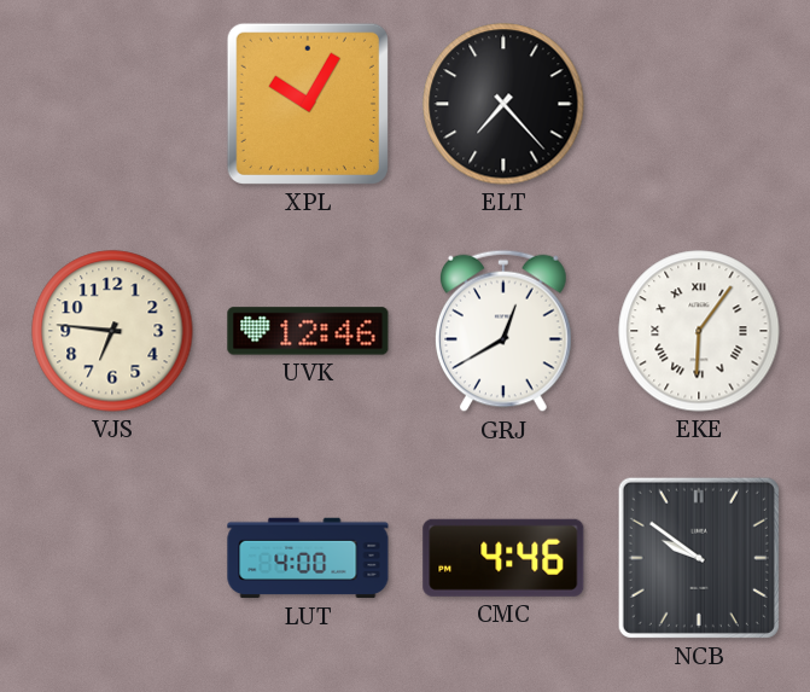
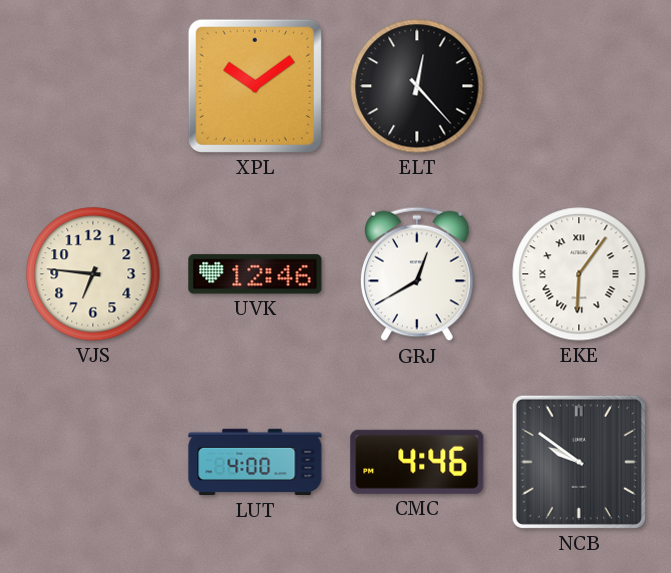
XPL: 10:05 -> 10:09
ELT: 7:23 -> 12:23
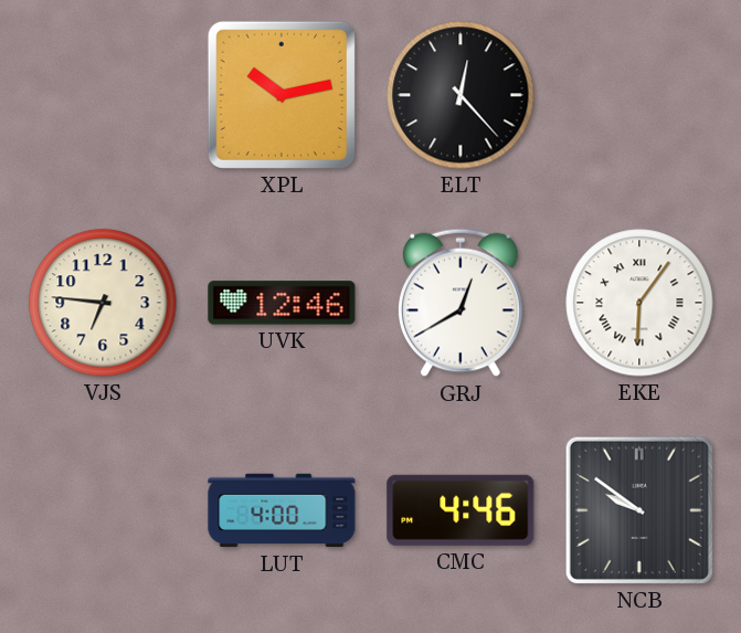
XPL: 10:09 -> 10:13
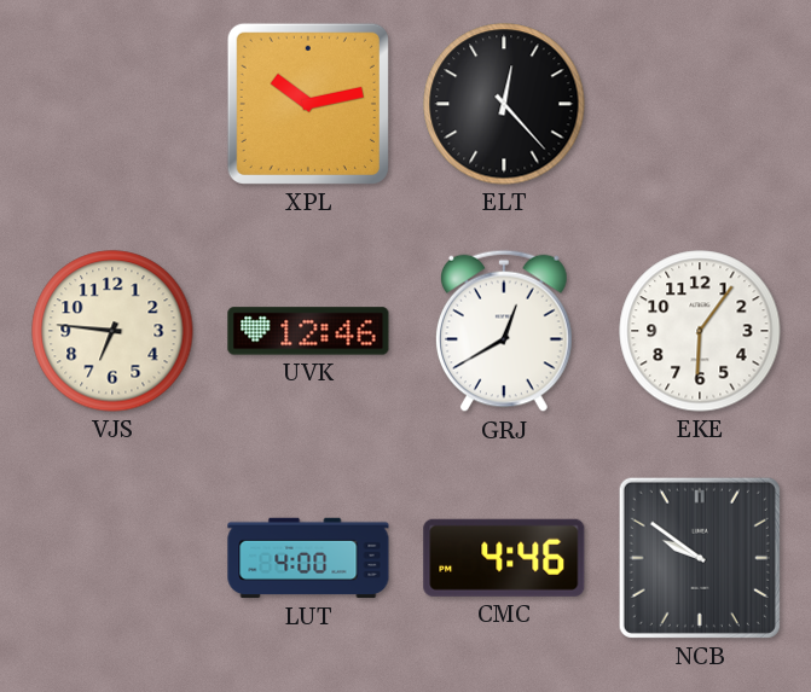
EKE numerals: Roman -> Arabic
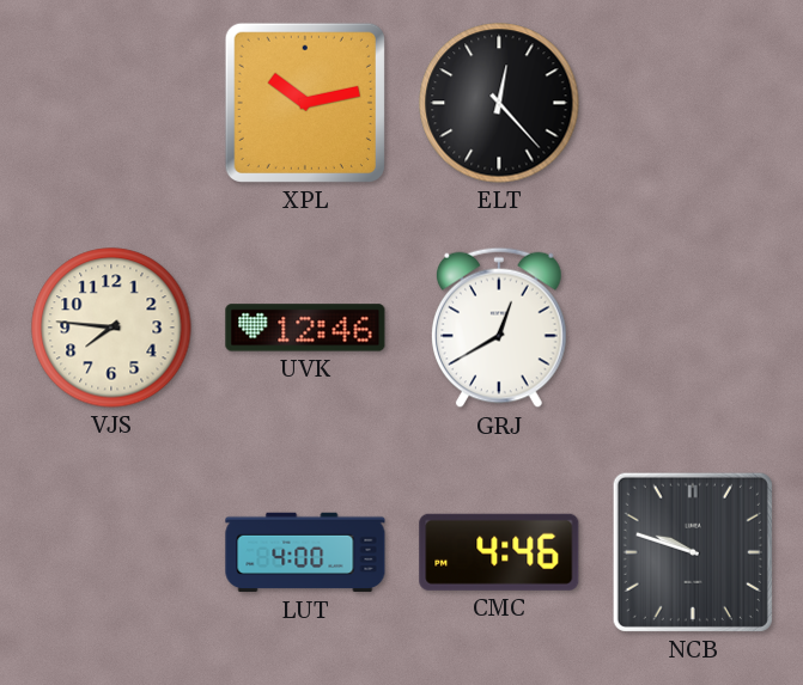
VJS: 6:46 -> 7:46
EKE: 6:06 -> none
NCB: 9:51 -> 9:48
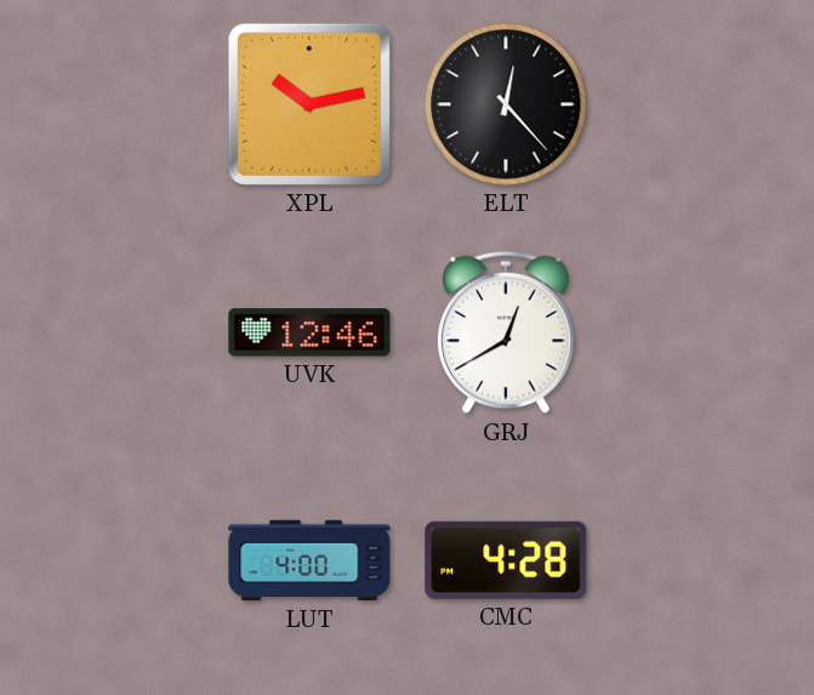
VJS: 7:46 -> none
CMC: 4:46 -> 4:28
NCB: 9:48 -> none
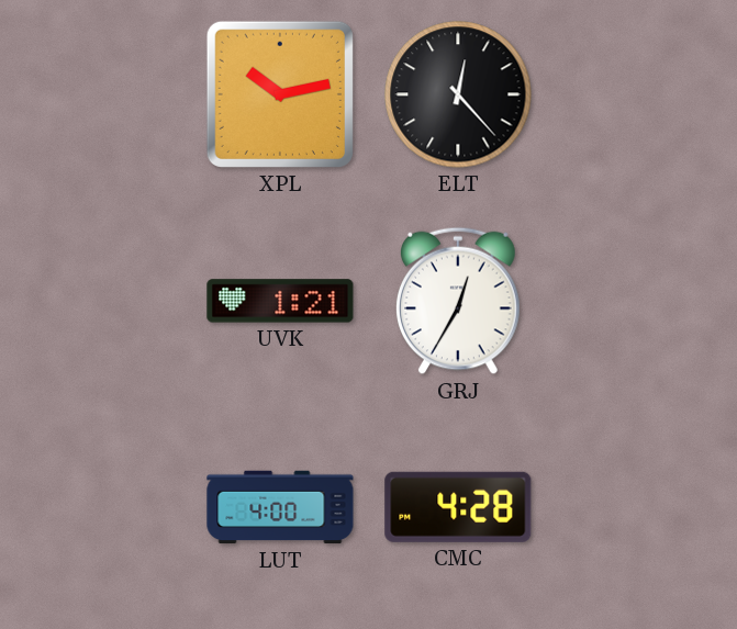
UVK: 12:46 -> 1:21
GRJ: 12:40 -> 12:35
